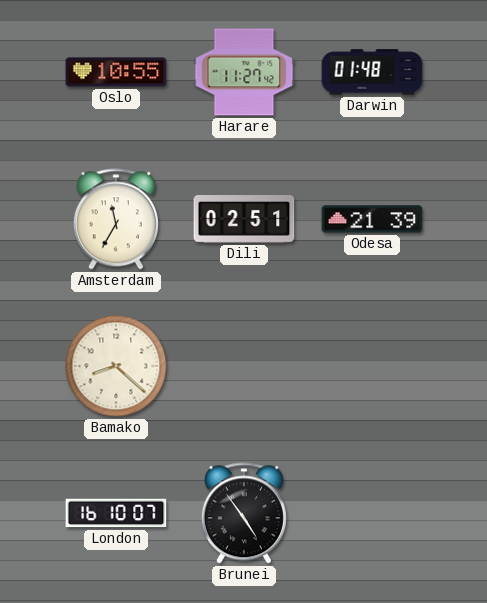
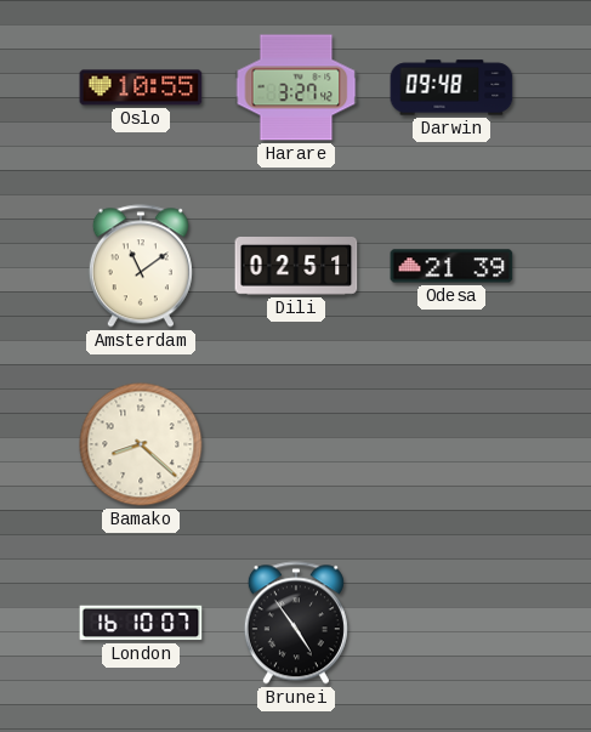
Harare: 11:27 -> 3:27
Darwin: 01:48 -> 09:48
Amsterdam: 11:35 -> 11:09
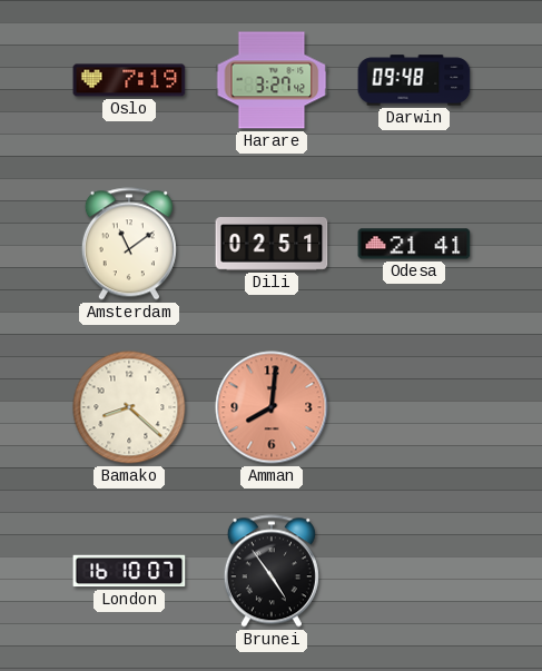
Oslo: 10:55 -> 7:19
Odesa: 21:39 -> 21:41
Amman: none -> 8:01
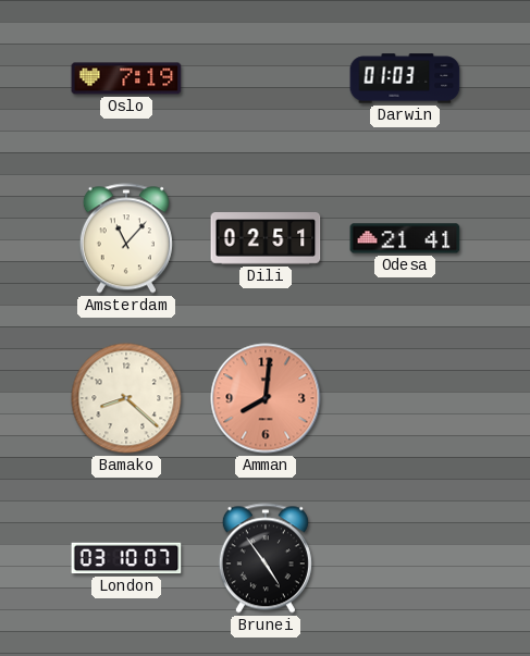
Harare: 3:27 -> none
Darwin: 09:48 -> 01:03
Amsterdam: 11:09 -> 11:07
London: 16:10 -> 03:10
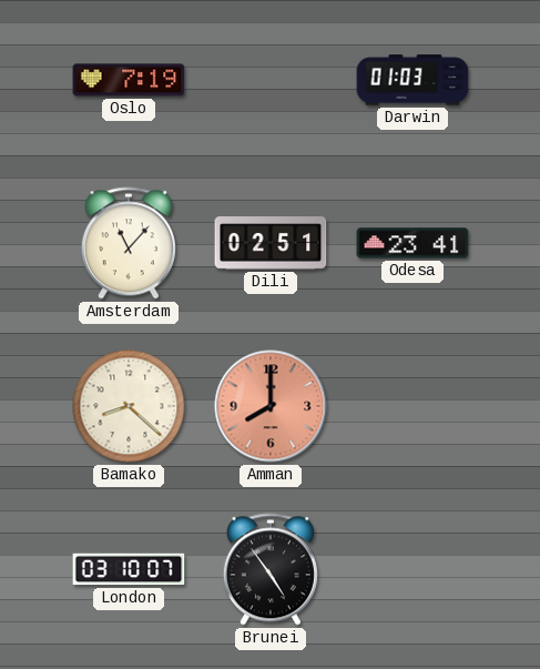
Odesa: 21:41 -> 23:41
Amman: 8:01 -> 8:00
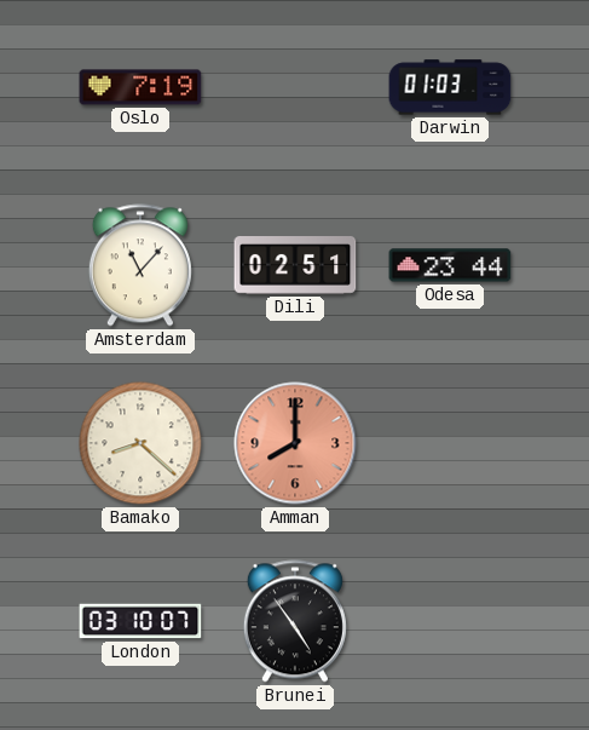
Odesa: 23:41 -> 23:44
